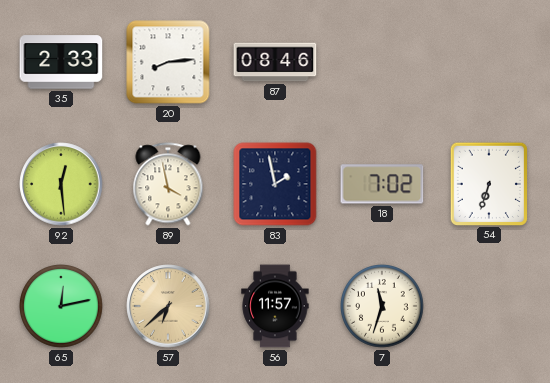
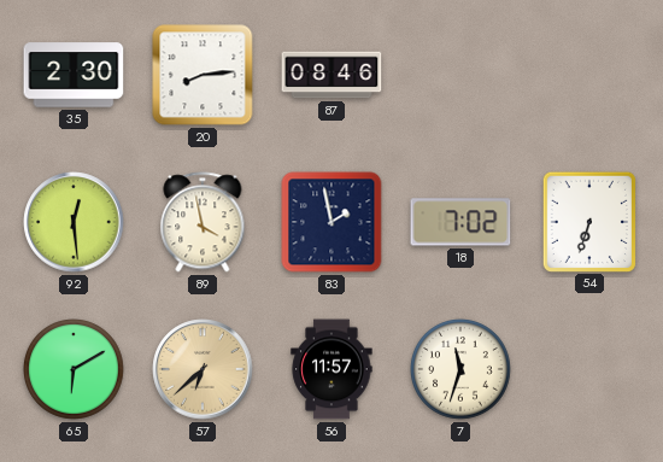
35: 2:33 -> 2:30
65: 12:13 -> 6:10
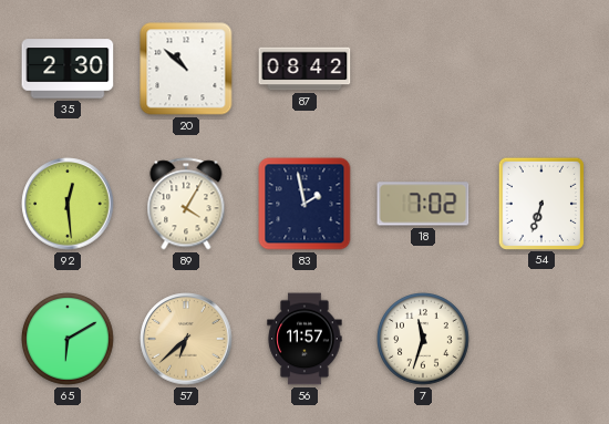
20: 8:14 -> 10:52
87: 08:46 -> 08:42
89: 3:58 -> 4:05
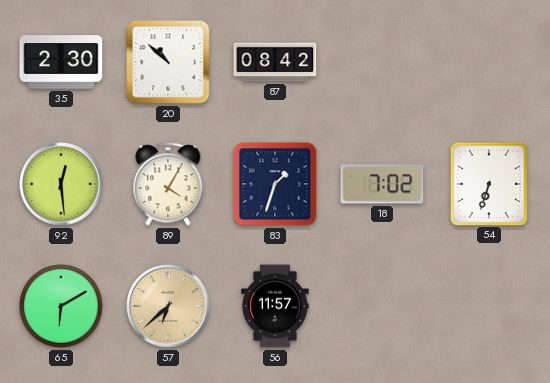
83: 1:58 -> 1:33
7: 11:33 -> none
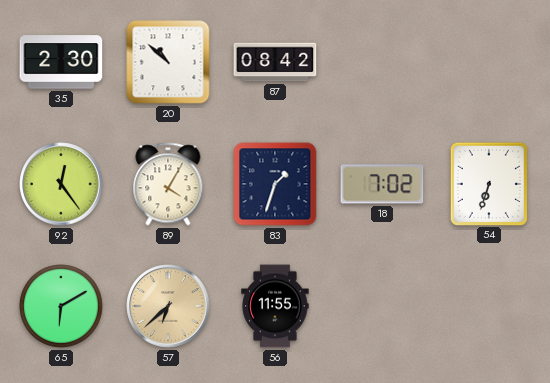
92: 12:29 -> 12:24
56: 11:57 -> 11:55
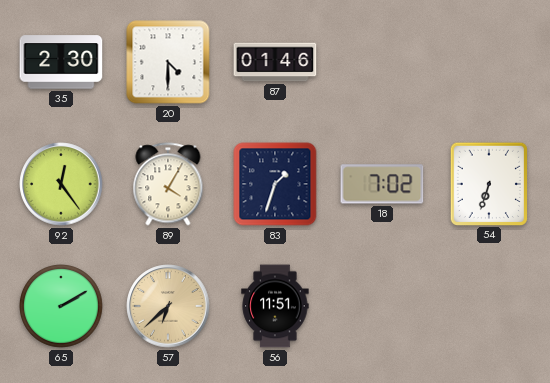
20: 10:52 -> 4:30
87: 08:42 -> 01:46
65: 6:10 -> 2:10
56: 11:55 -> 11:51
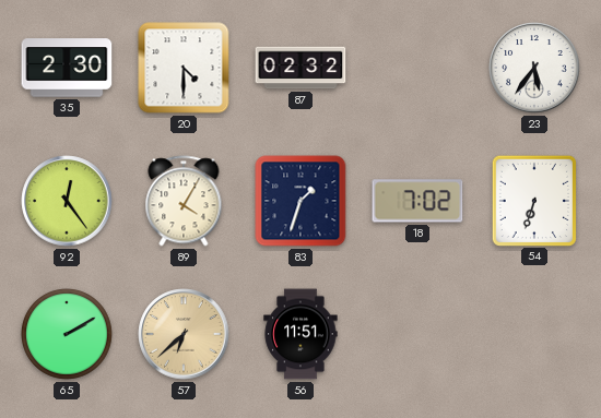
87: 01:46 -> 02:32
23: none -> 5:36
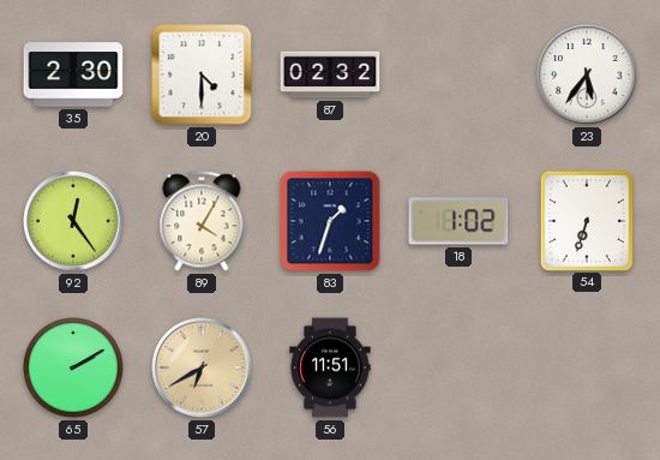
18: 7:02 -> 1:02
57: 6:38 -> 6:40
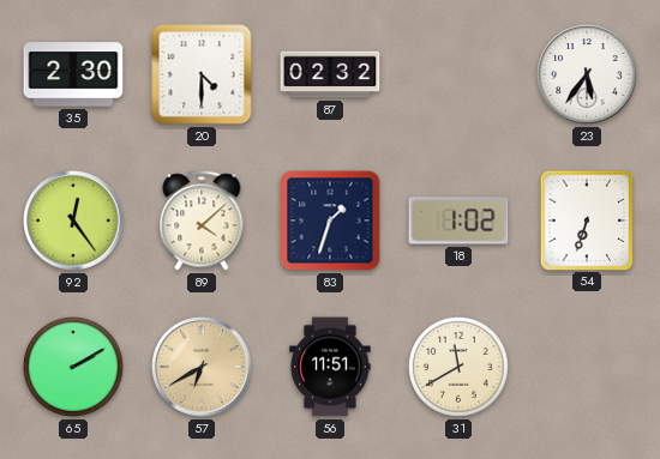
89: 4:05 -> 4:08
31: none -> 11:40
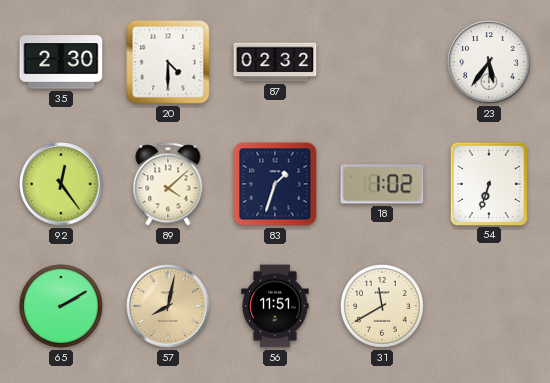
57: 6:40 -> 8:02
